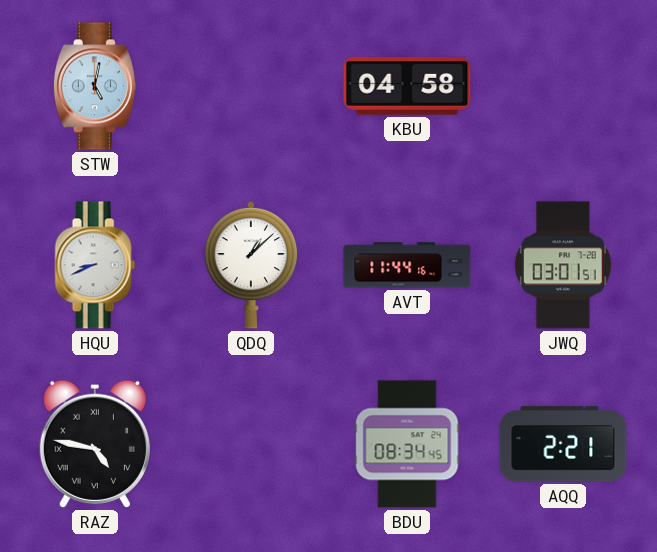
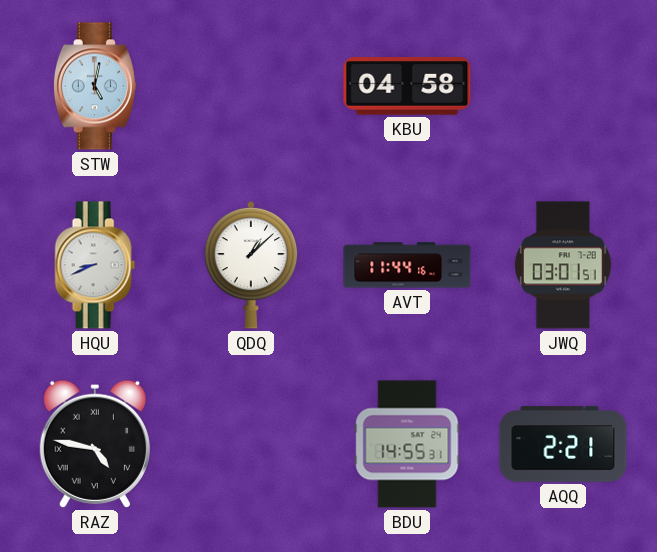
BDU: 08:34 -> 14:55
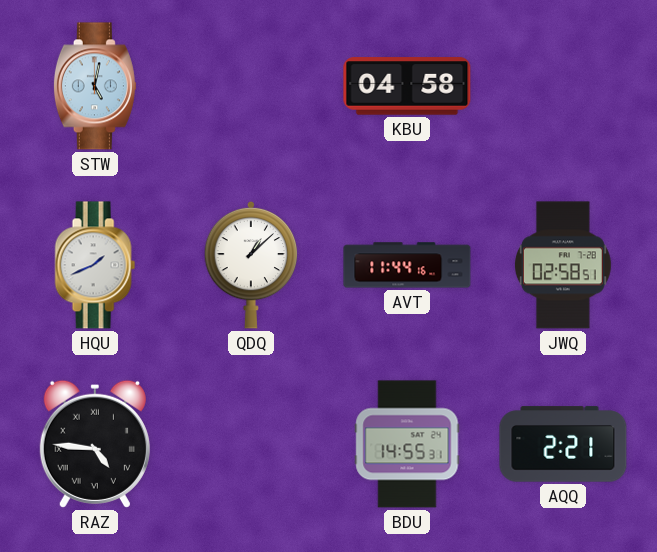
HQU: 8:41 -> 1:41
JWQ: 03:01 -> 02:58
RAZ: 4:47 -> 4:46
